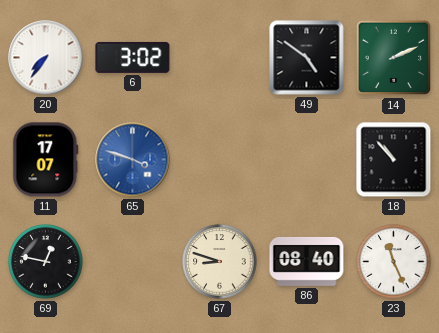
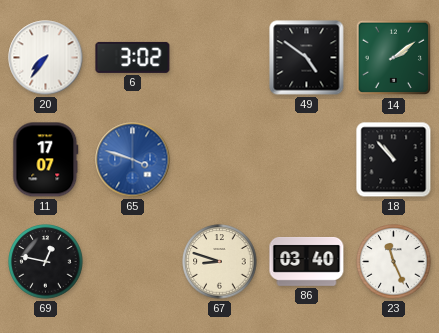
14: 2:11 -> 2:09
86: 08:40 -> 03:40
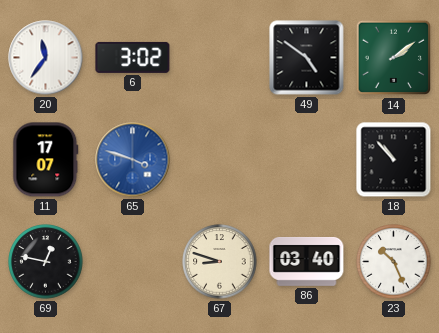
20: 7:36 -> 11:36
23: 11:26 -> 10:26
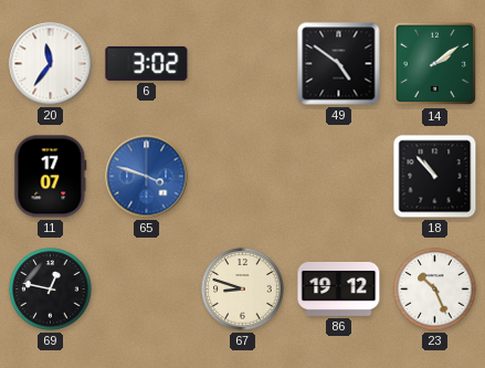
86: 03:40 -> 19:12
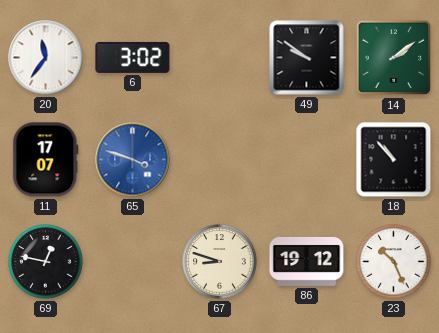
49: 4:51 -> 9:51
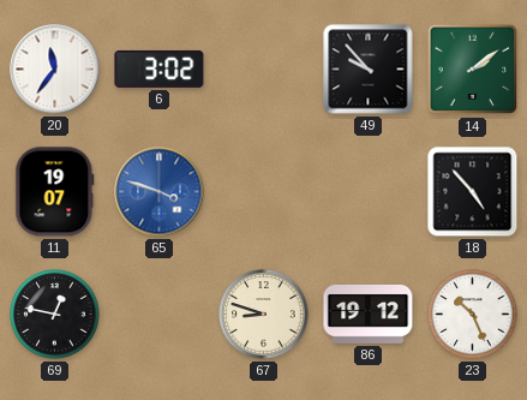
49: 9:51 -> 9:53
11: 17:07 -> 19:07
18: 10:53 -> 4:53
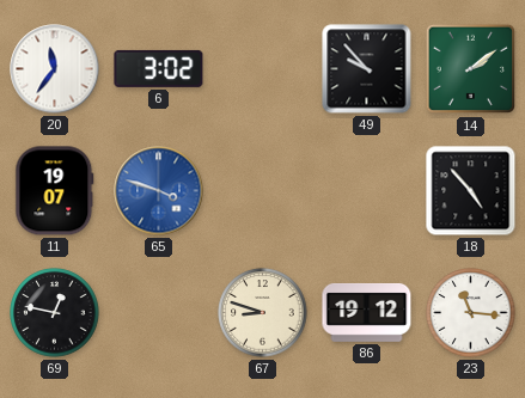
23: 10:26 -> 11:16
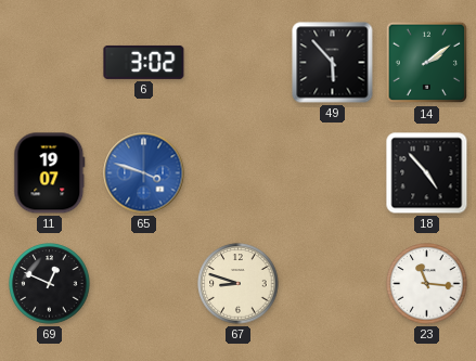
20: 11:36 -> none
49: 9:53 -> 5:53
69: 12:47 -> 12:49
86: 19:12 -> none
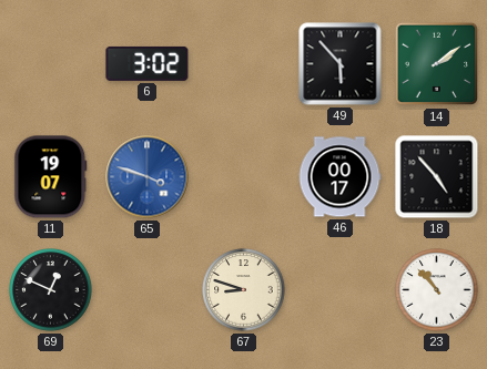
46: none -> 00:17
23: 11:16 -> 10:53
